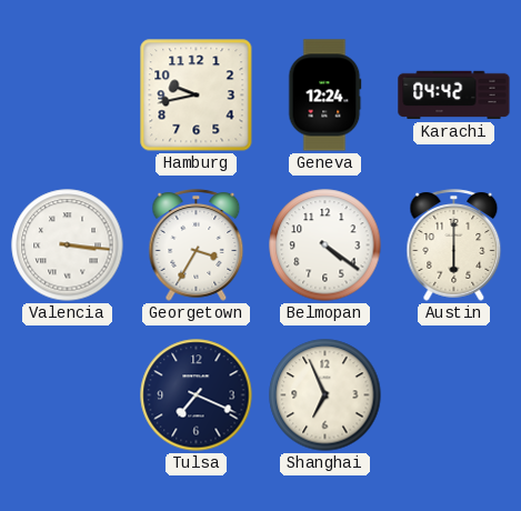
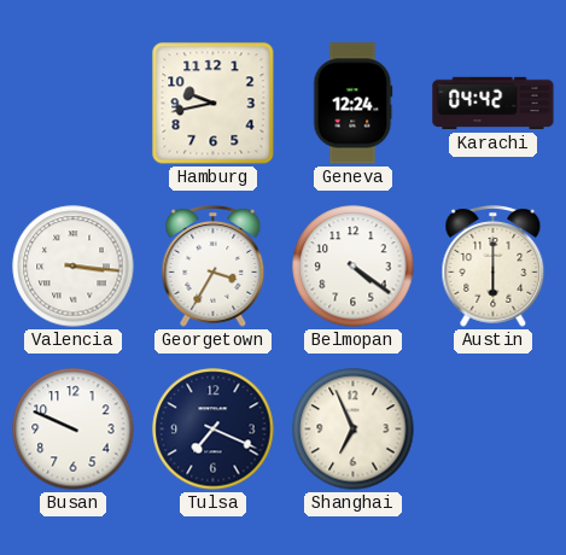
Busan: none -> 9:49
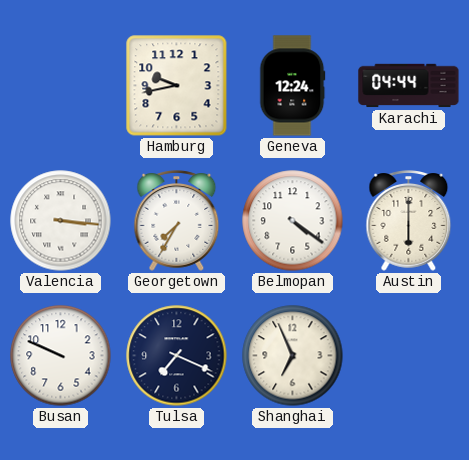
Karachi: 04:42 -> 04:44
Georgetown: 3:35 -> 7:35
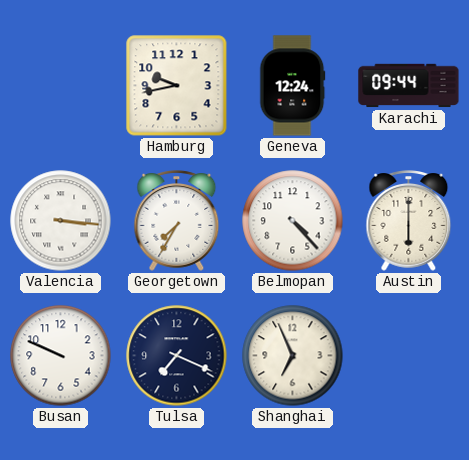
Karachi: 04:44 -> 09:44
Belmopan: 4:21 -> 4:23
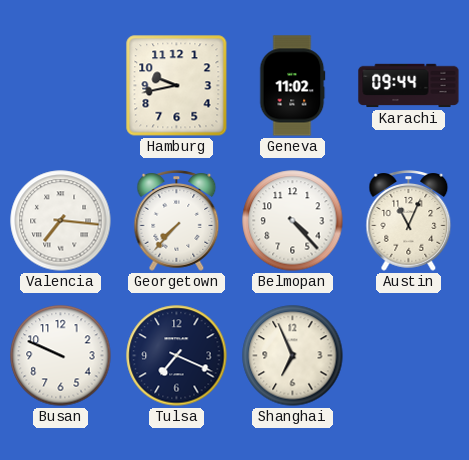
Geneva: 12:24 -> 11:02
Valencia: 3:16 -> 7:16
Georgetown: 7:35 -> 7:37
Austin: 6:00 -> 11:04
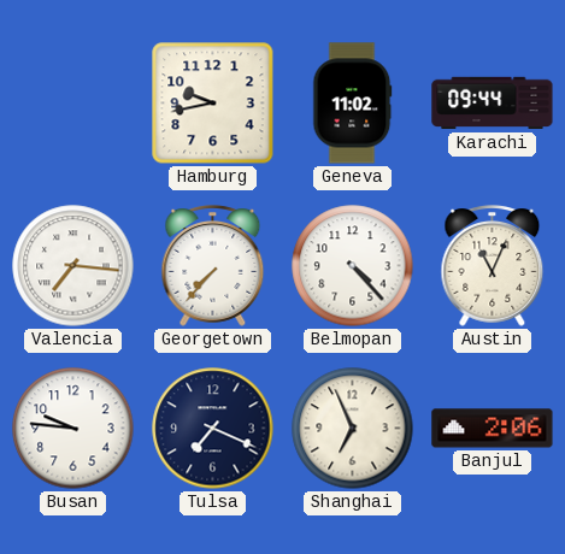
Busan: 9:49 -> 9:46
Banjul: none -> 2:06
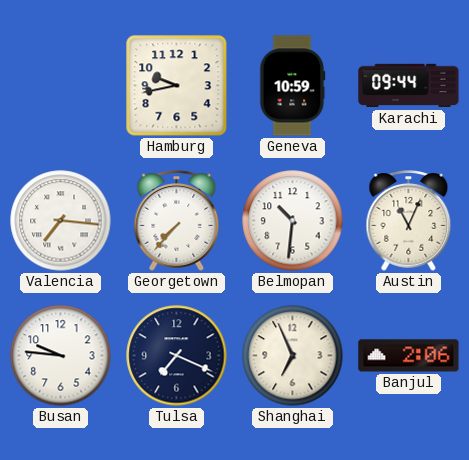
Geneva: 11:02 -> 10:59
Belmopan: 4:23 -> 10:31
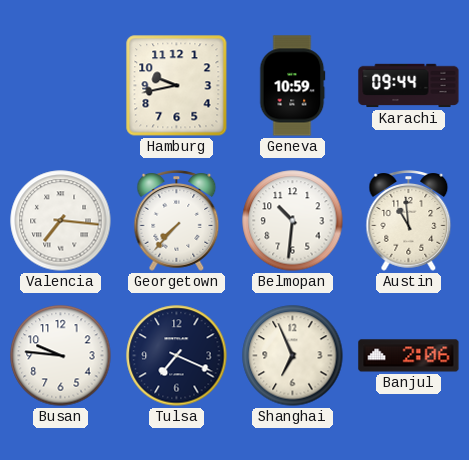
Austin: 11:04 -> 10:59
